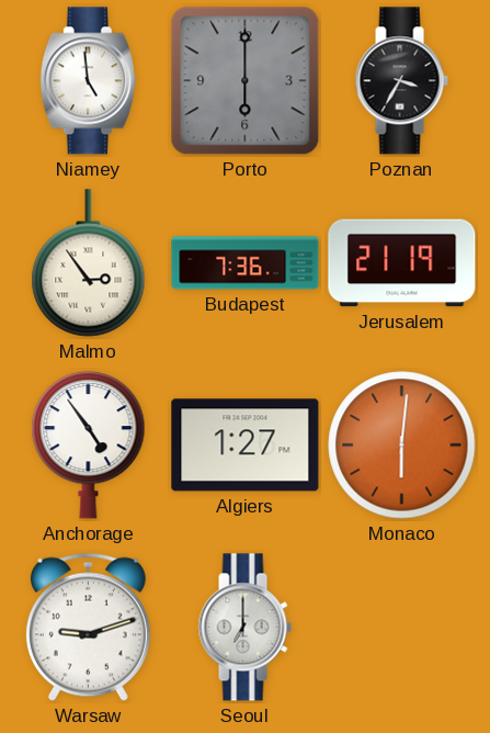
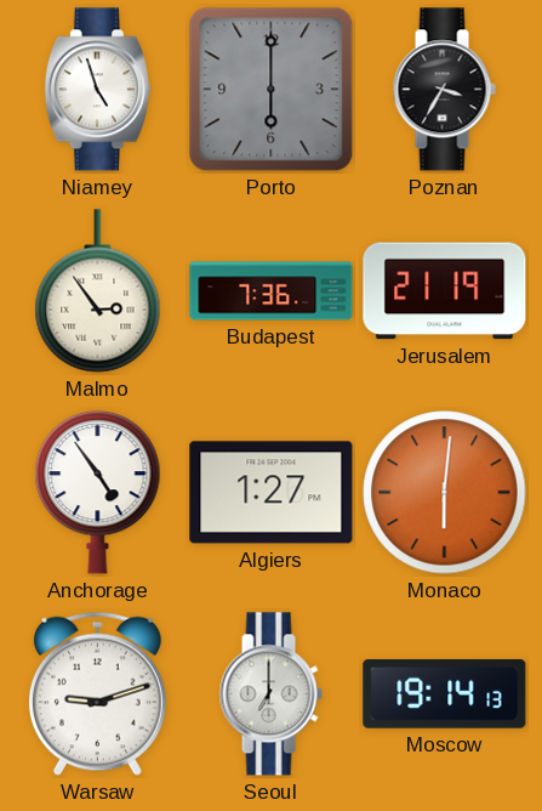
Niamey: 4:59 -> 4:57
Moscow: none -> 19:14
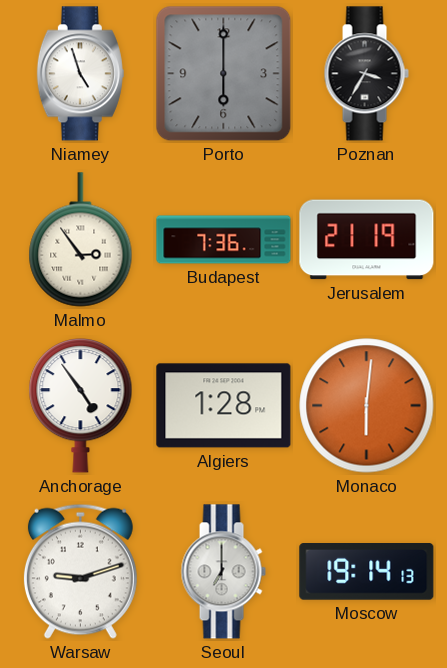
Algiers: 1:27 -> 1:28
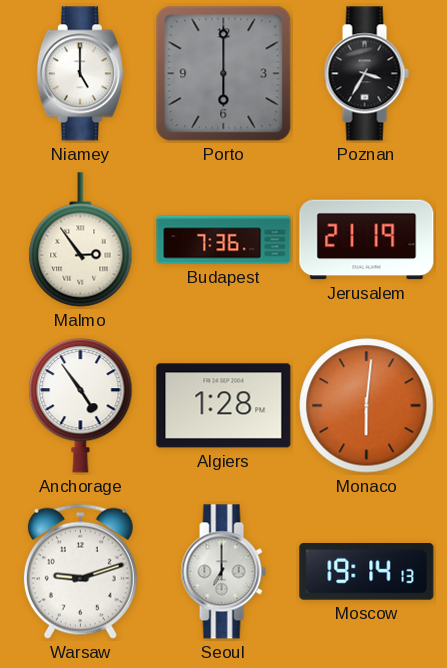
Niamey: 4:57 -> 5:00
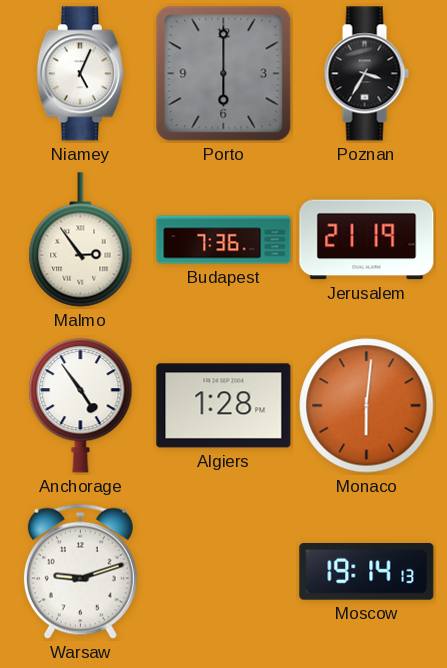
Niamey: 5:00 -> 5:04
Seoul: 7:00 -> none
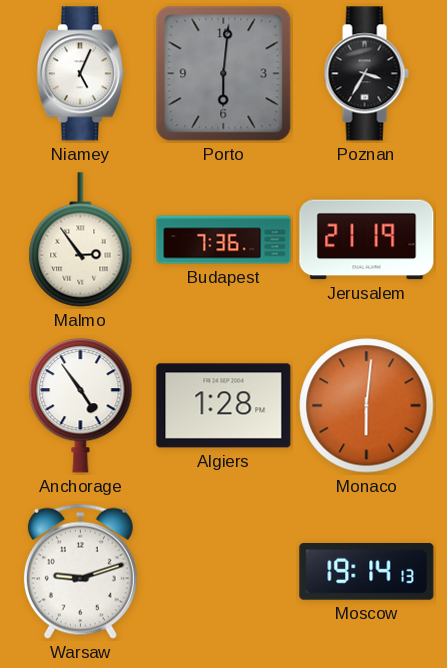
Porto: 6:00 -> 6:01
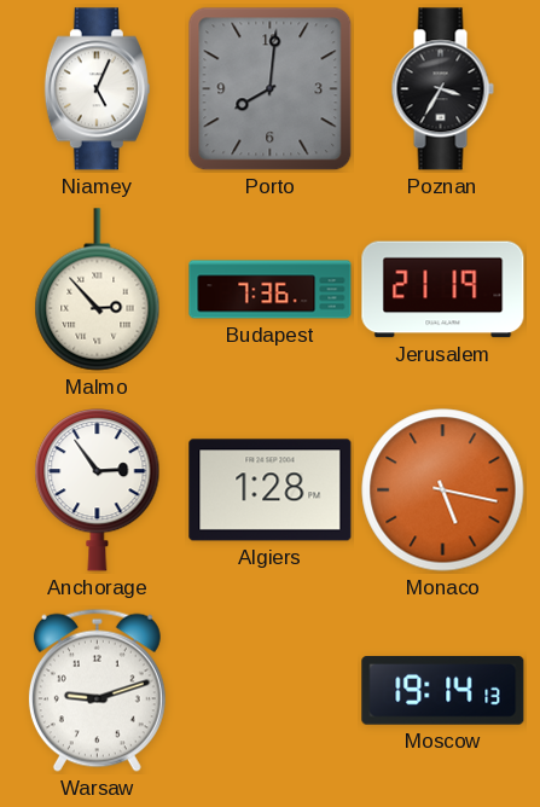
Porto: 6:01 -> 8:01
Malmo: 2:54 -> 2:53
Anchorage: 4:54 -> 2:54
Monaco: 6:01 -> 5:17
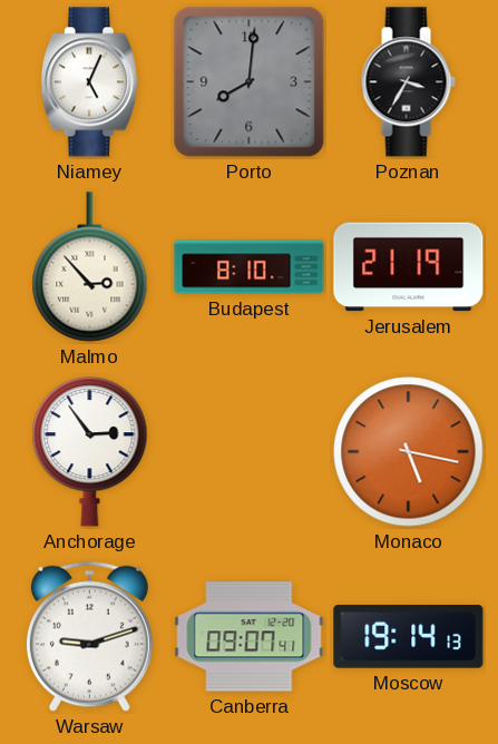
Budapest: 7:36 -> 8:10
Algiers: 1:28 -> none
Canberra: none -> 09:07
